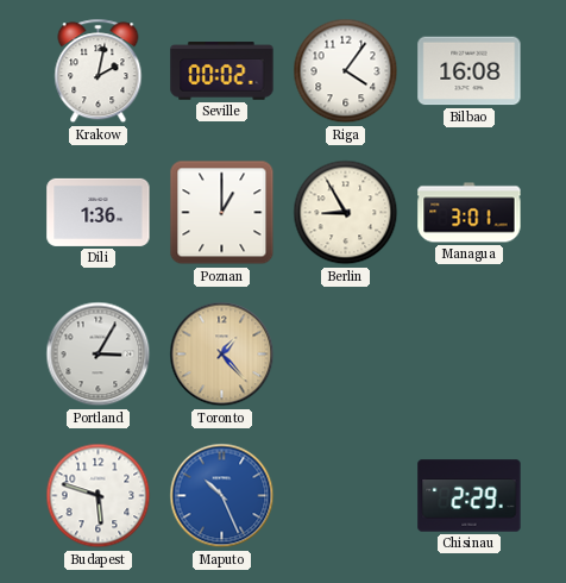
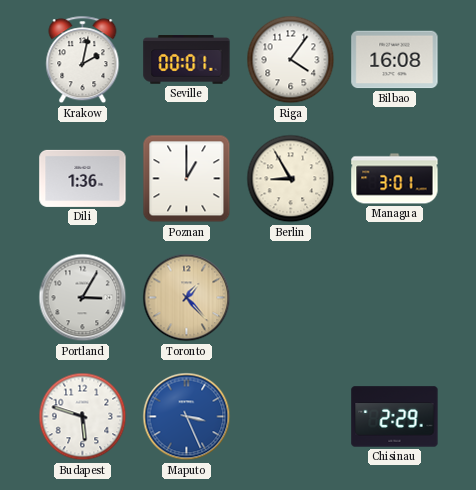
Seville: 00:02 -> 00:01
Maputo: 10:26 -> 3:26
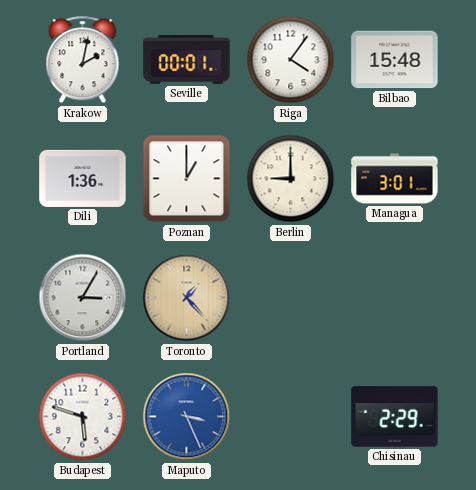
Bilbao: 16:08 -> 15:48
Berlin: 8:55 -> 9:00
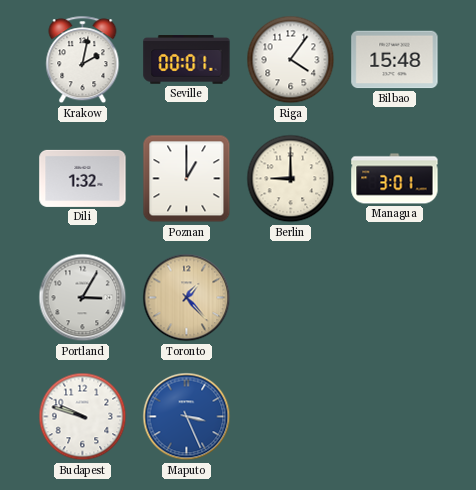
Dili: 1:36 -> 1:32
Budapest: 5:48 -> 9:48
Chisinau: 2:29 -> none
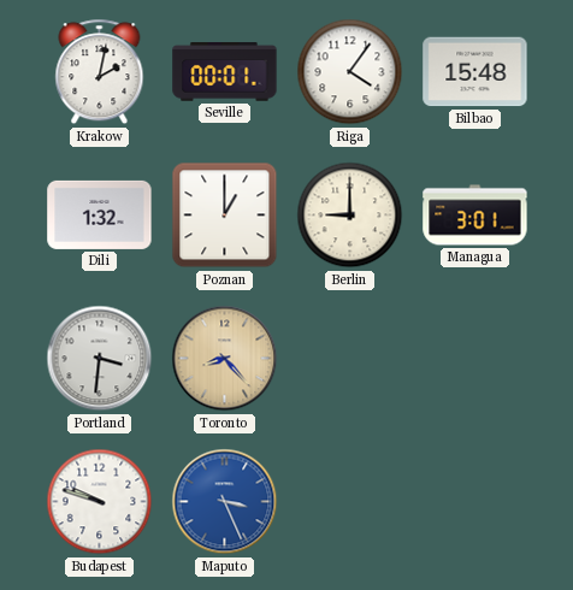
Portland: 3:05 -> 3:31
Toronto: 1:23 -> 8:23
